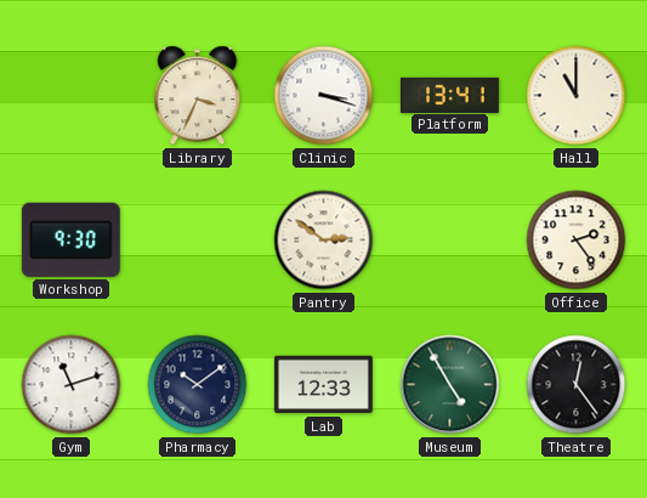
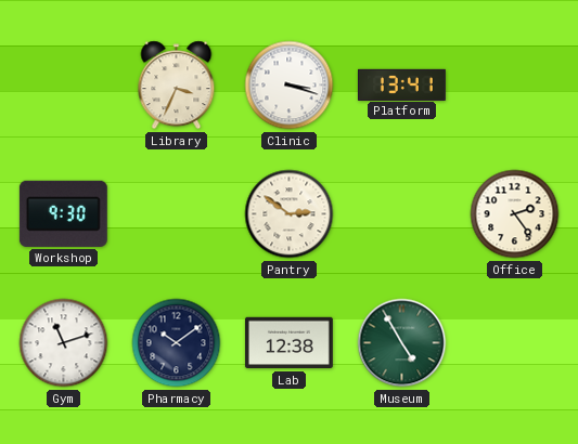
Hall: 11:00 -> none
Lab: 12:33 -> 12:38
Theatre: 12:24 -> none
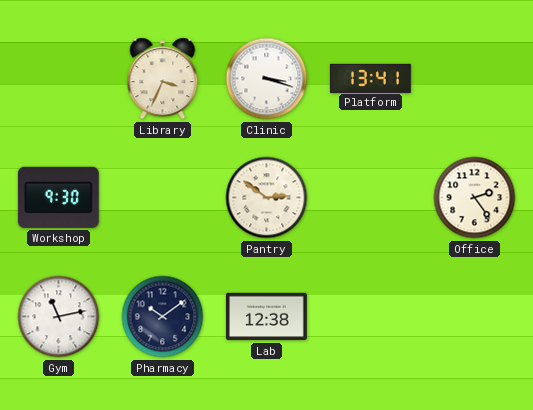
Gym: 11:12 -> 11:13
Museum: 4:55 -> none
